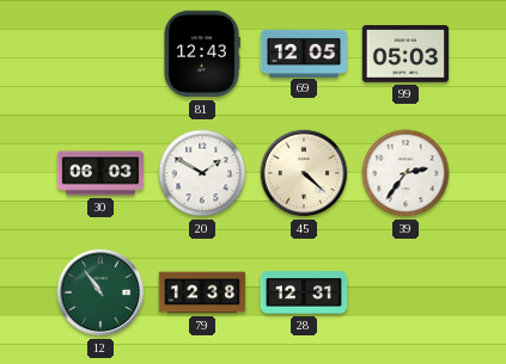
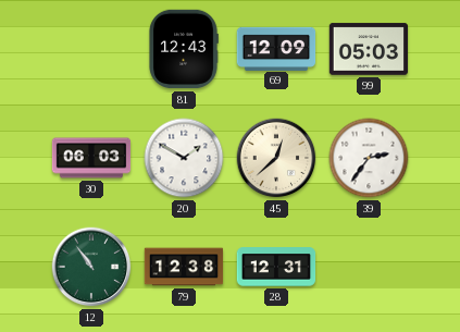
69: 12:05 -> 12:09
45: 4:22 -> 12:38
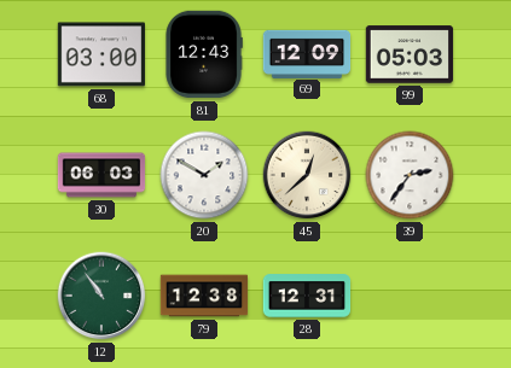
68: none -> 03:00
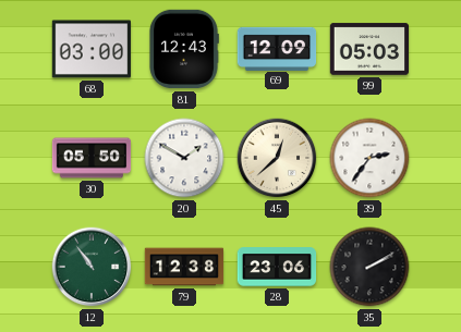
30: 06:03 -> 05:50
28: 12:31 -> 23:06
35: none -> 2:10
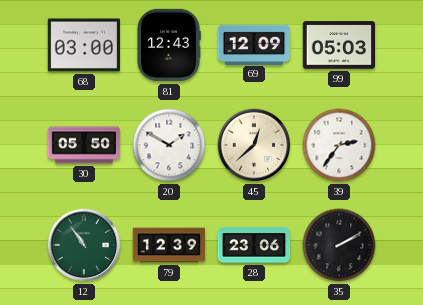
79: 12:38 -> 12:39
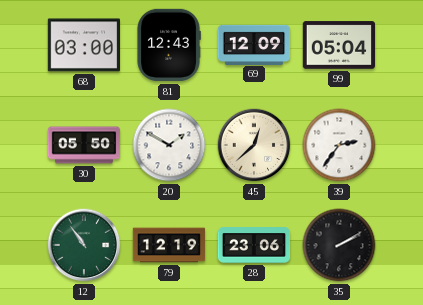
99: 05:03 -> 05:04
79: 12:39 -> 12:19
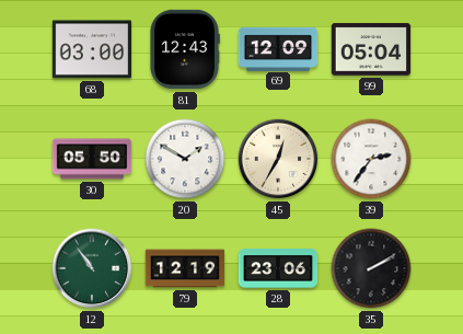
45: 12:38 -> 12:35
